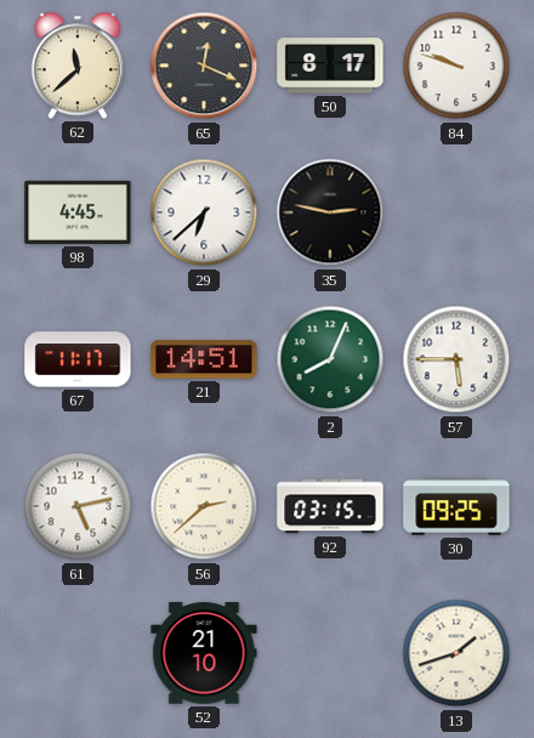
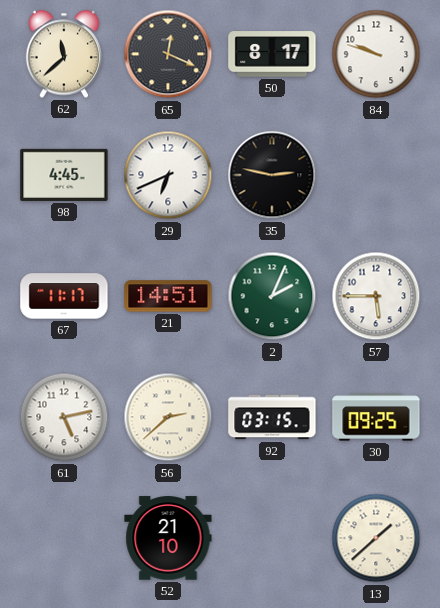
29: 6:38 -> 6:41
2: 8:04 -> 2:04
13: 1:42 -> 1:38
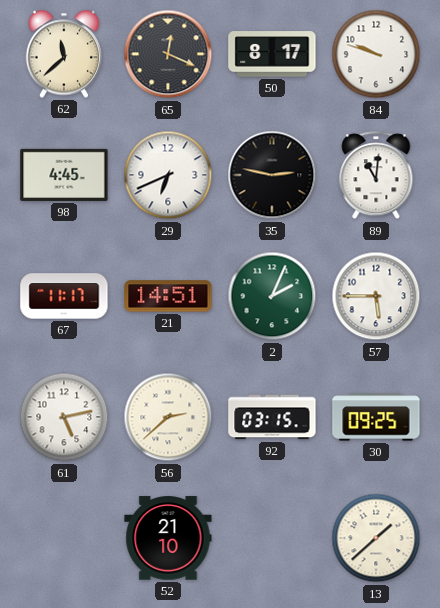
89: none -> 11:01
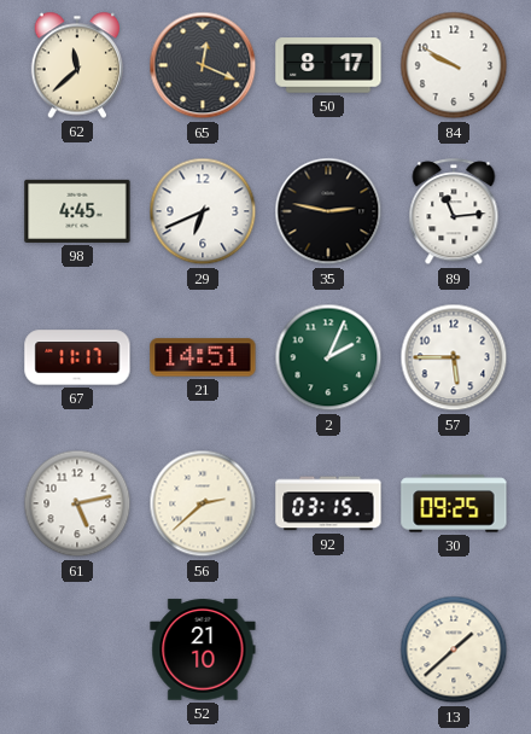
84: 9:48 -> 9:50
89: 11:01 -> 11:14
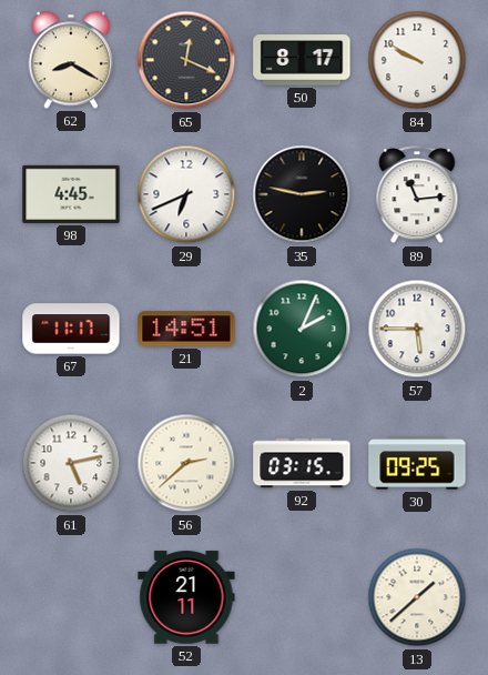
62: 11:38 -> 8:20
52: 21:10 -> 21:11
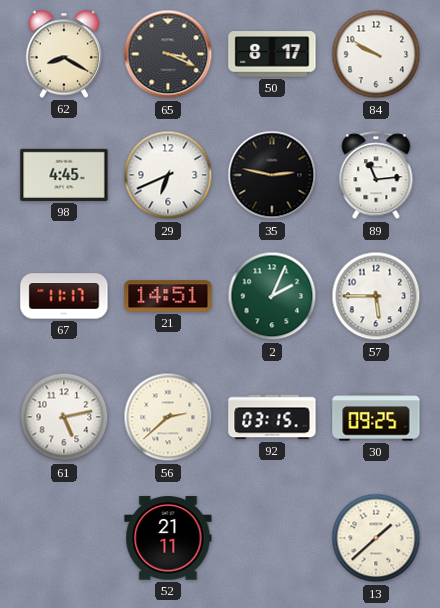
65: 12:19 -> 3:19
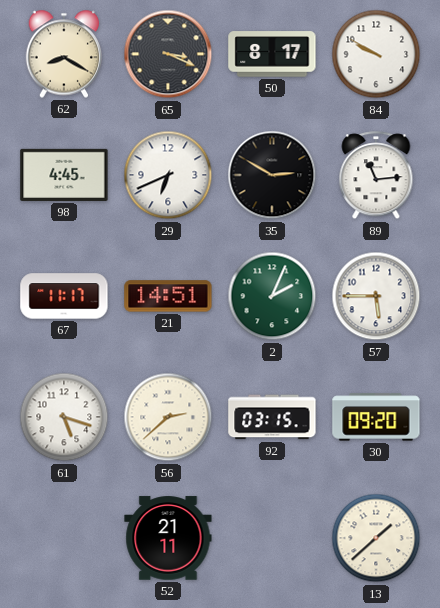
35: 2:47 -> 2:50
61: 5:13 -> 5:18
30: 09:25 -> 09:20
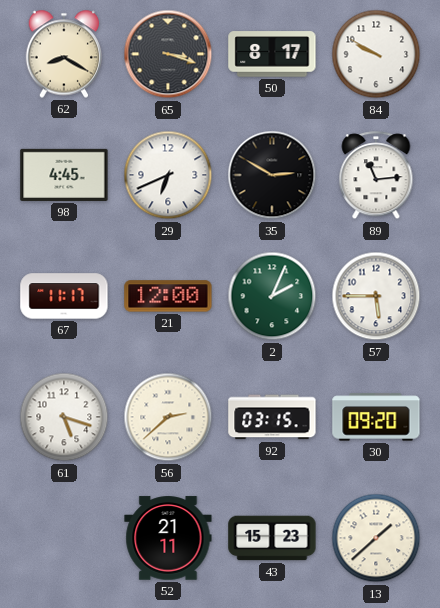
65: 3:19 -> 3:18
21: 14:51 -> 12:00
43: none -> 15:23
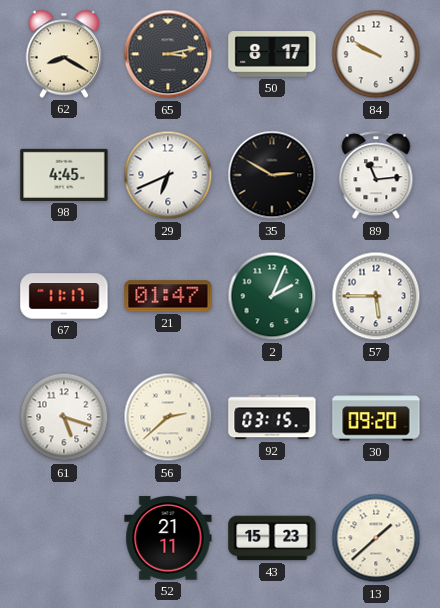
65: 3:18 -> 3:13
21: 12:00 -> 01:47
